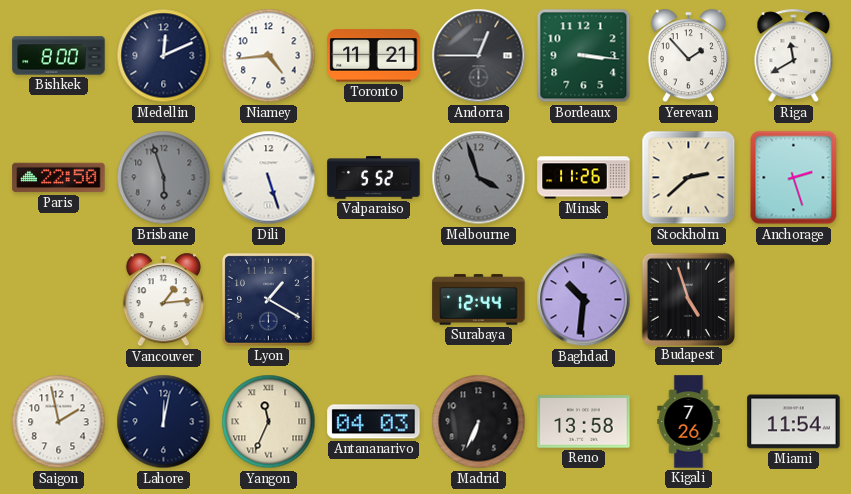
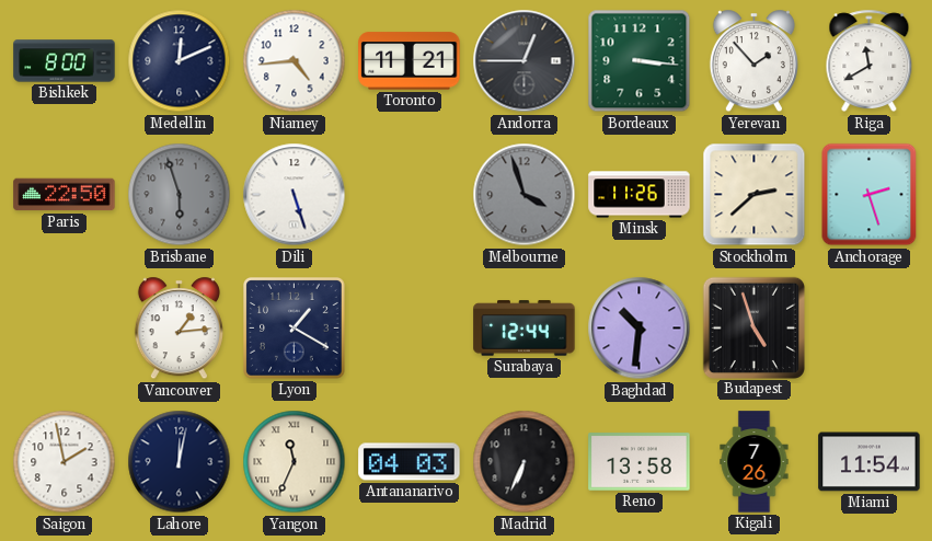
Valparaiso: 5:52 -> none
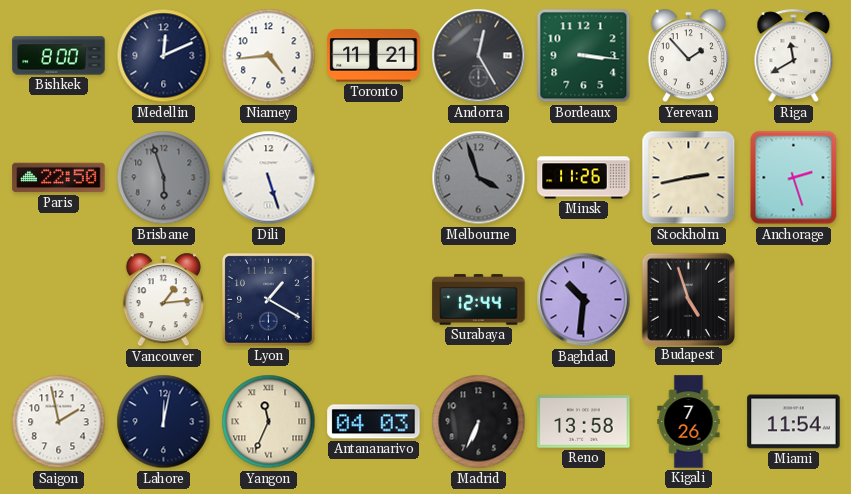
Andorra: 12:45 -> 12:25
Stockholm: 2:38 -> 2:43
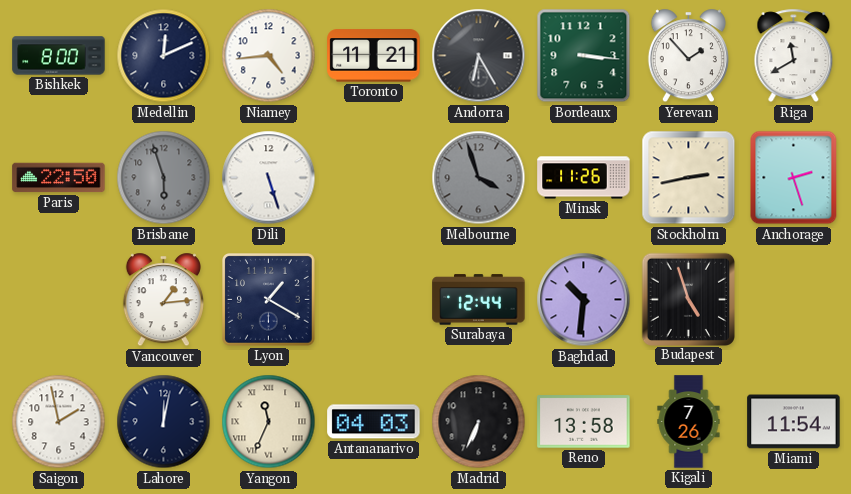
Andorra: 12:25 -> 6:25
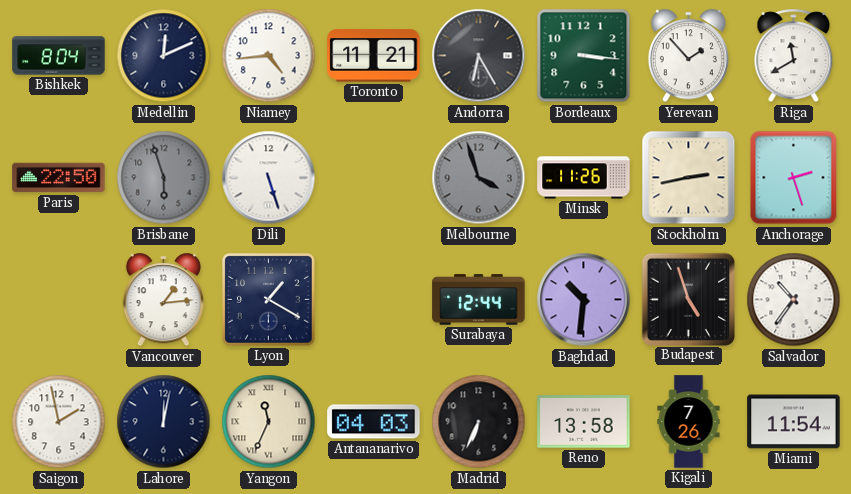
Bishkek: 8:00 -> 8:04
Salvador: none -> 10:36
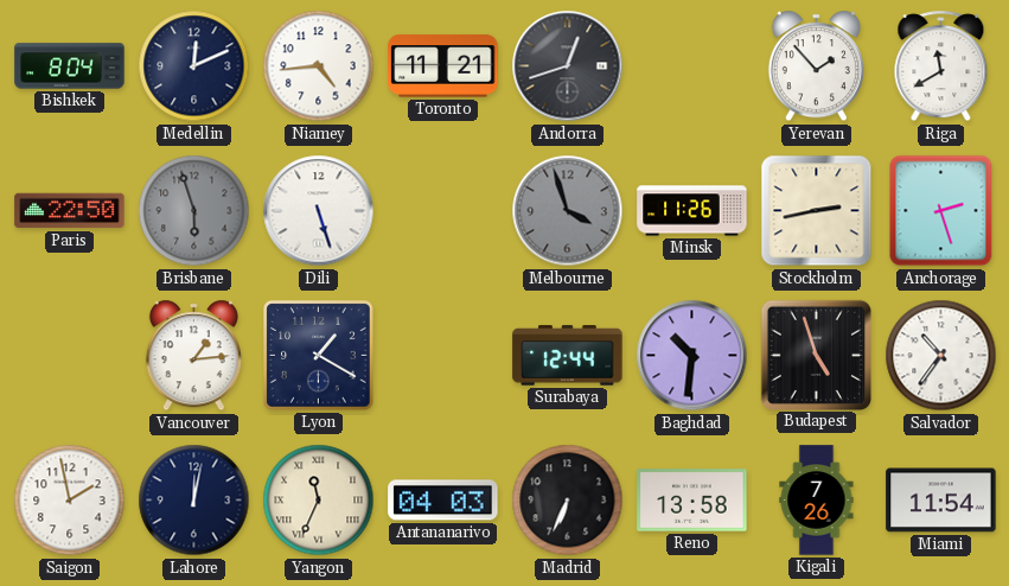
Andorra: 6:25 -> 12:42
Bordeaux: 3:16 -> none
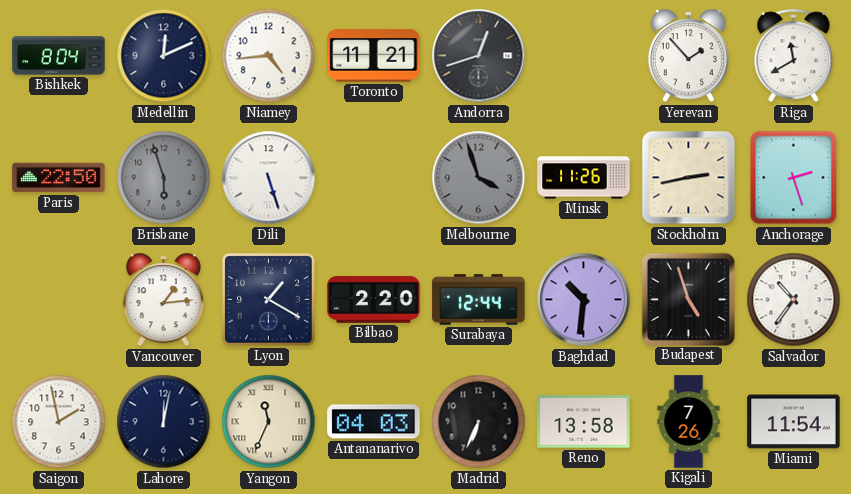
Bilbao: none -> 2:20
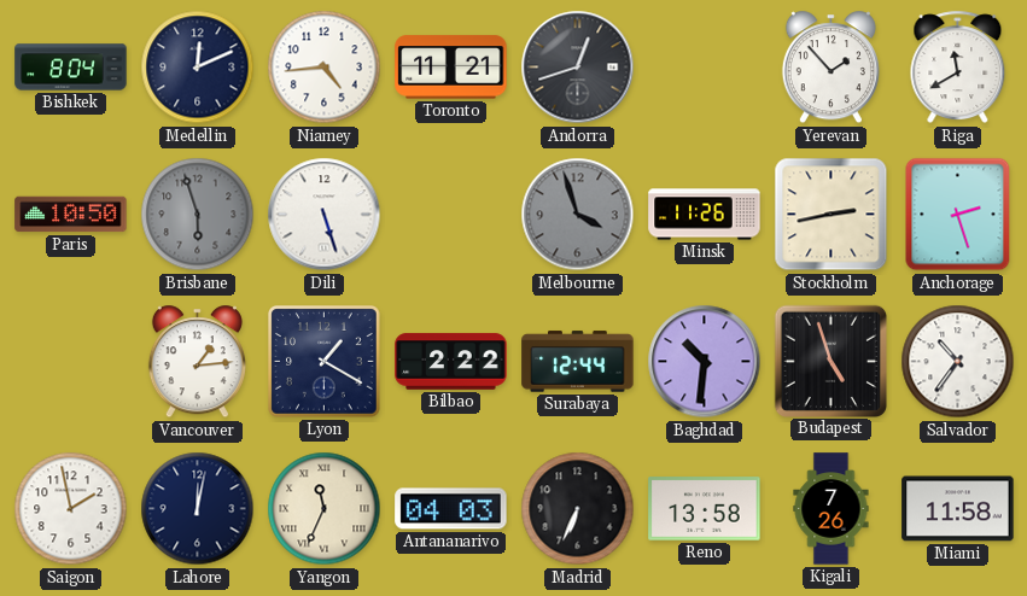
Paris: 22:50 -> 10:50
Bilbao: 2:20 -> 2:22
Miami: 11:54 -> 11:58
